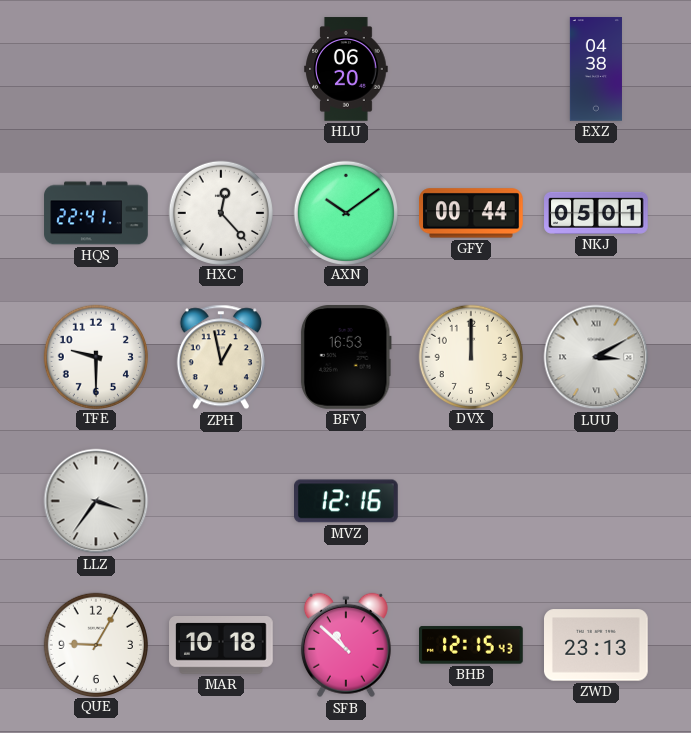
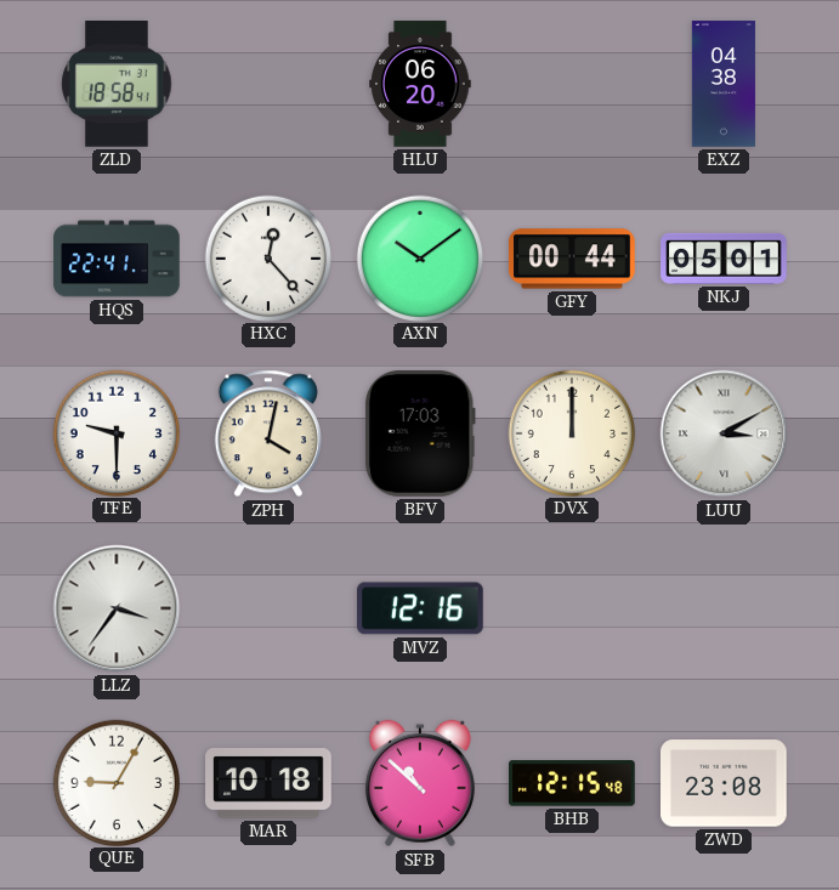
ZLD: none -> 18:58
ZPH: 12:58 -> 4:02
BFV: 16:53 -> 17:03
BHB: 12:15:43 -> 12:15:48
ZWD: 23:13 -> 23:08
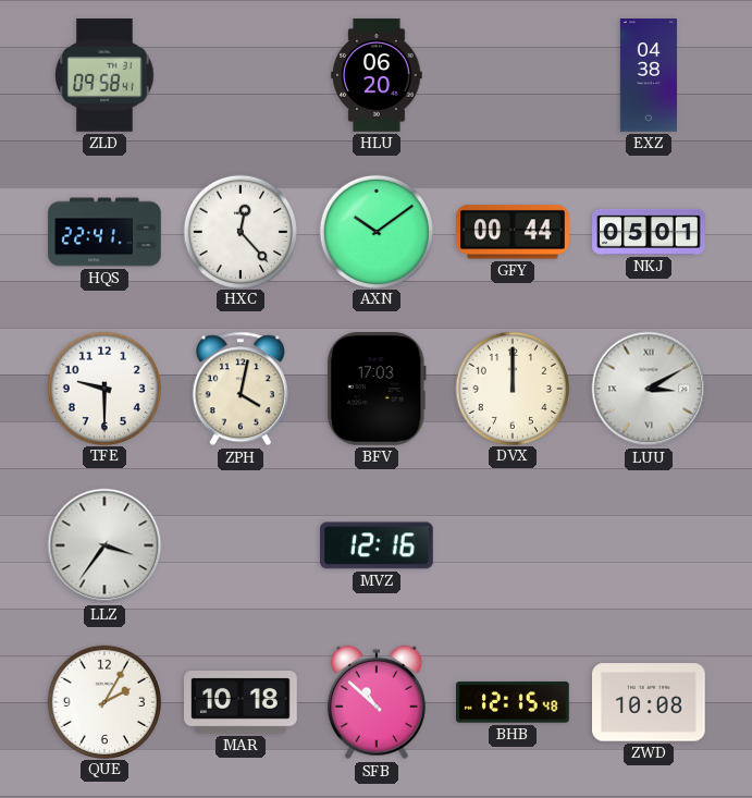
ZLD: 18:58 -> 09:58
QUE: 9:05 -> 2:05
ZWD: 23:08 -> 10:08
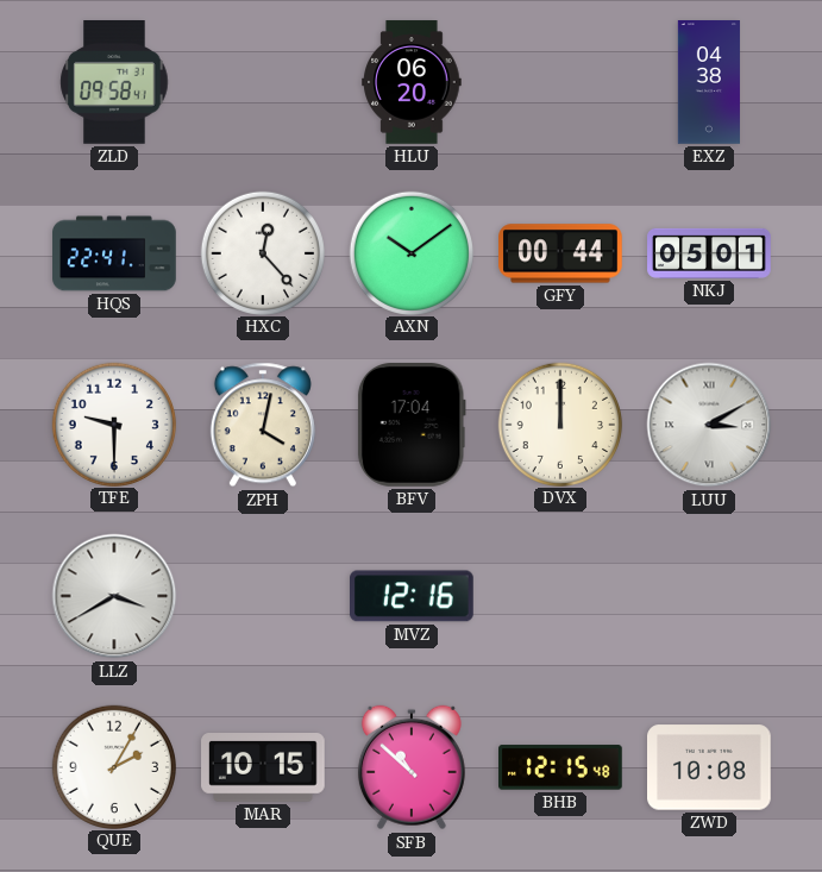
BFV: 17:03 -> 17:04
LLZ: 3:36 -> 3:40
MAR: 10:18 -> 10:15
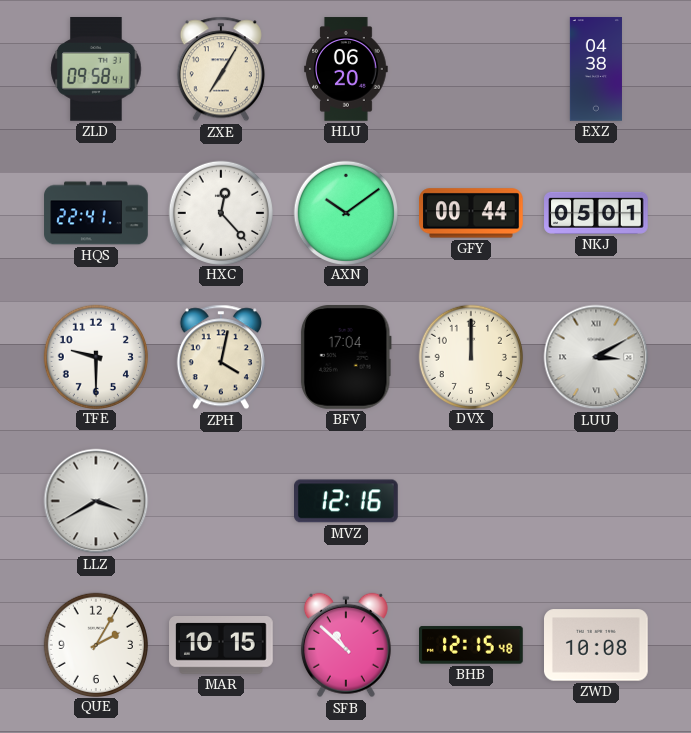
ZXE: none -> 7:05
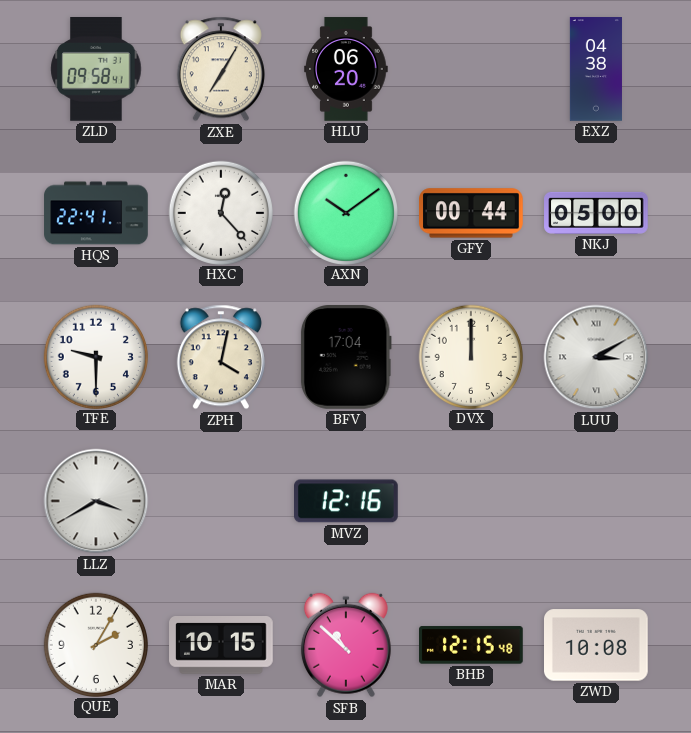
NKJ: 05:01 -> 05:00
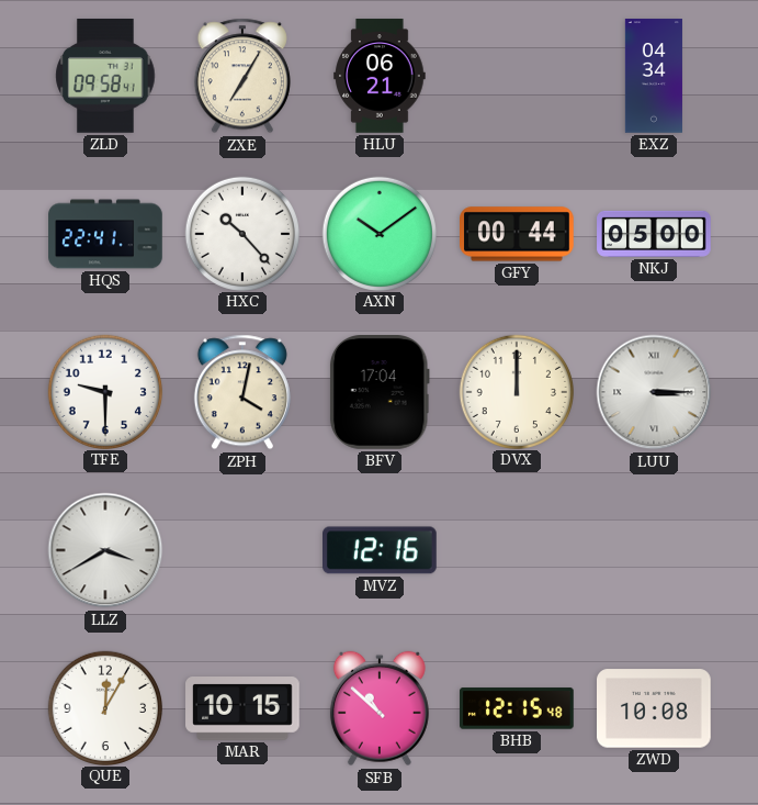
HLU: 06:20 -> 06:21
EXZ: 04:38 -> 04:34
HXC: 12:23 -> 10:23
LUU: 3:10 -> 3:15
QUE: 2:05 -> 12:05
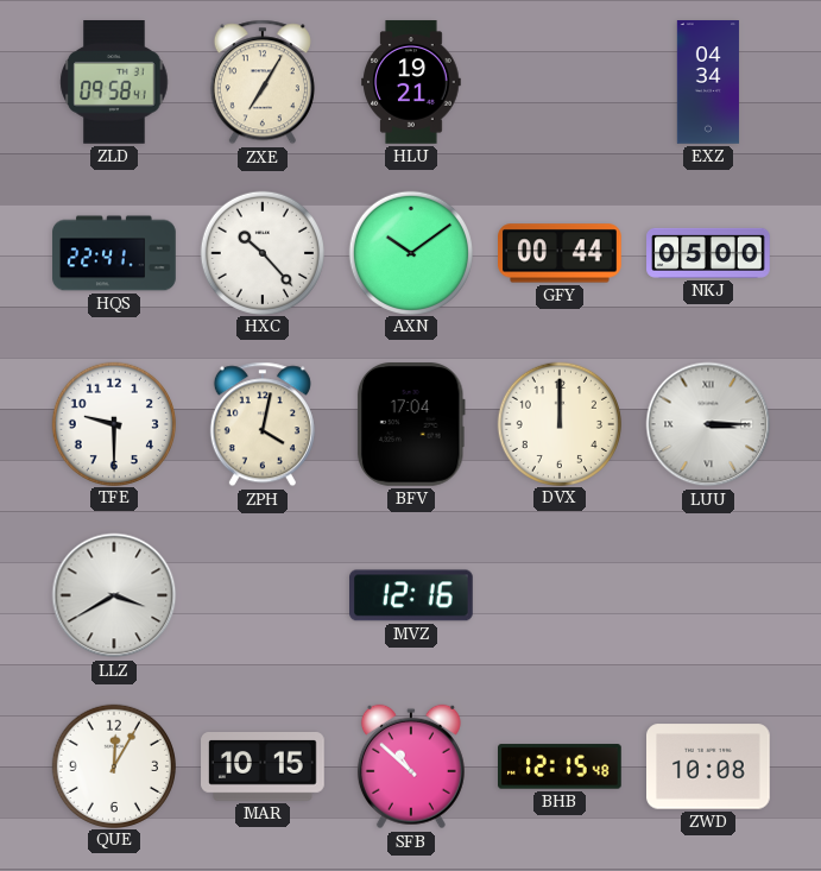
HLU: 06:21 -> 19:21
